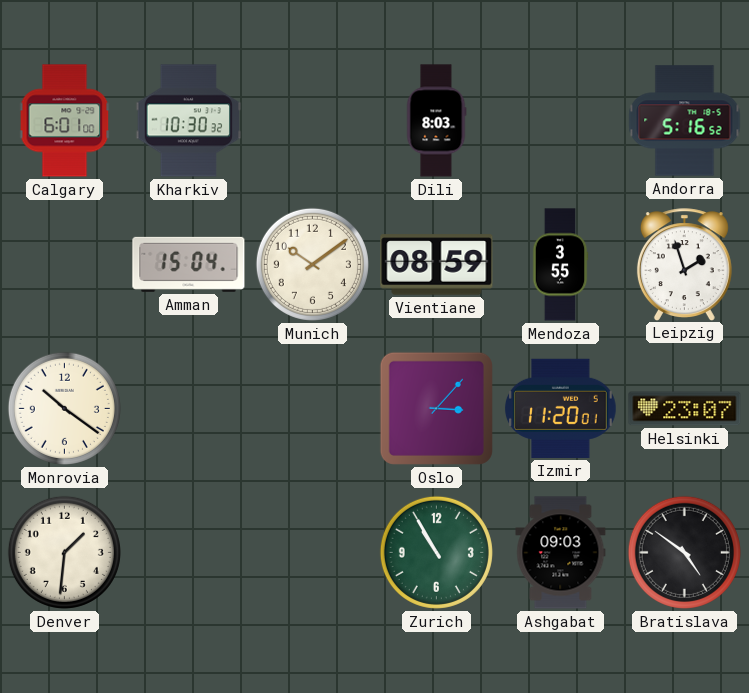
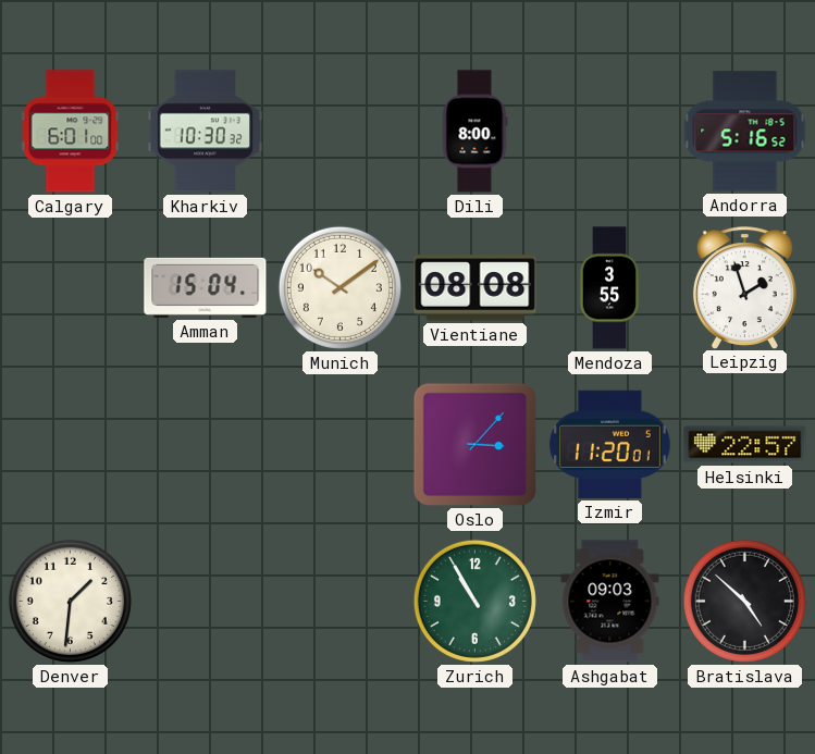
Dili: 8:03 -> 8:00
Vientiane: 08:59 -> 08:08
Monrovia: 10:21 -> none
Helsinki: 23:07 -> 22:57
Bratislava: 4:51 -> 4:52
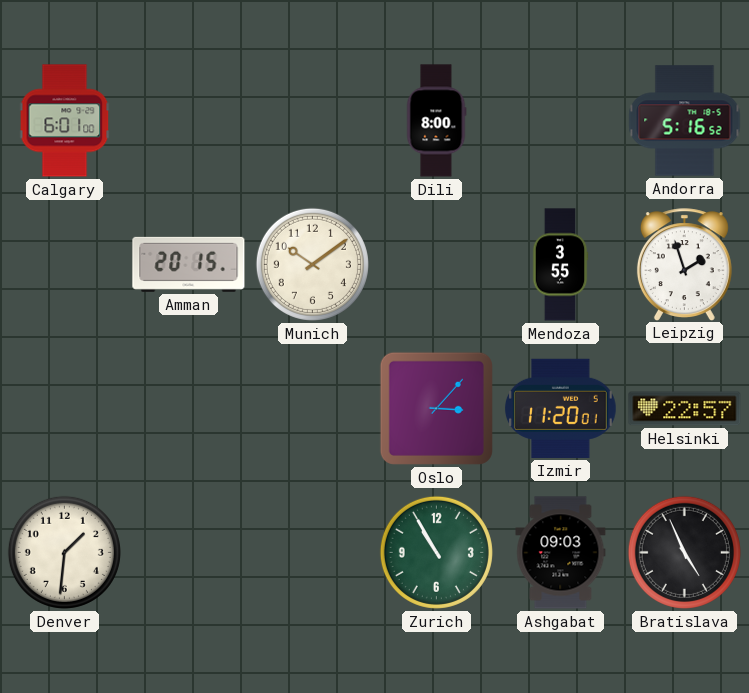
Kharkiv: 10:30 -> none
Amman: 15:04 -> 20:15
Vientiane: 08:08 -> none
Bratislava: 4:52 -> 4:56
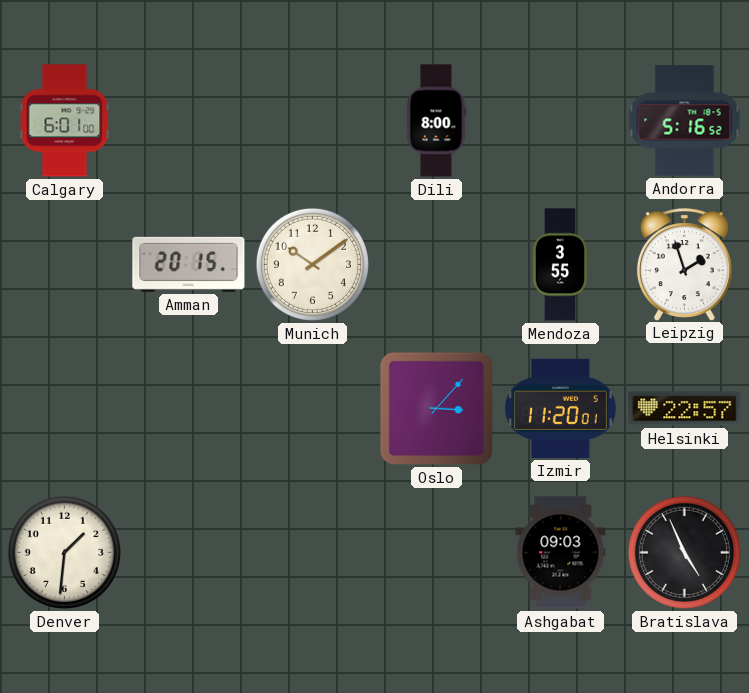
Zurich: 10:55 -> none
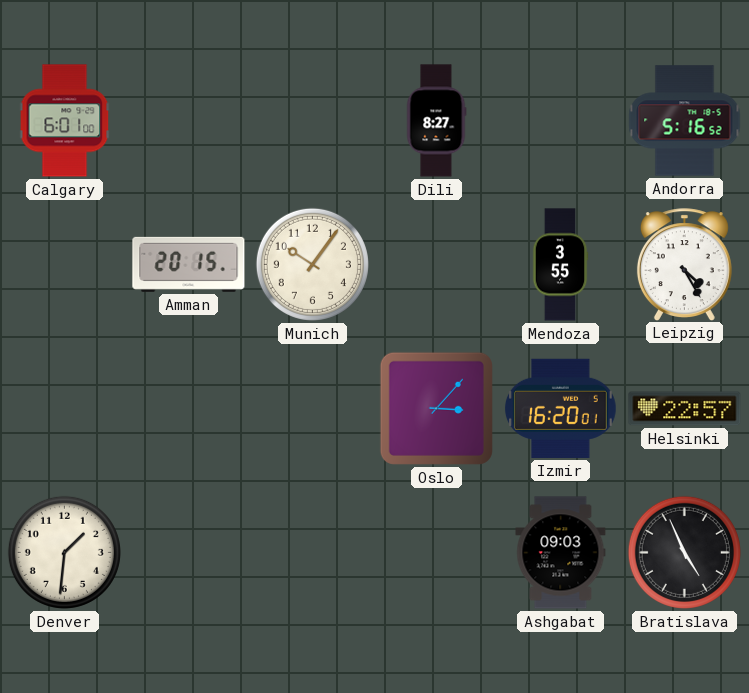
Dili: 8:00 -> 8:27
Munich: 10:09 -> 10:06
Leipzig: 1:57 -> 4:25
Izmir: 11:20 -> 16:20
